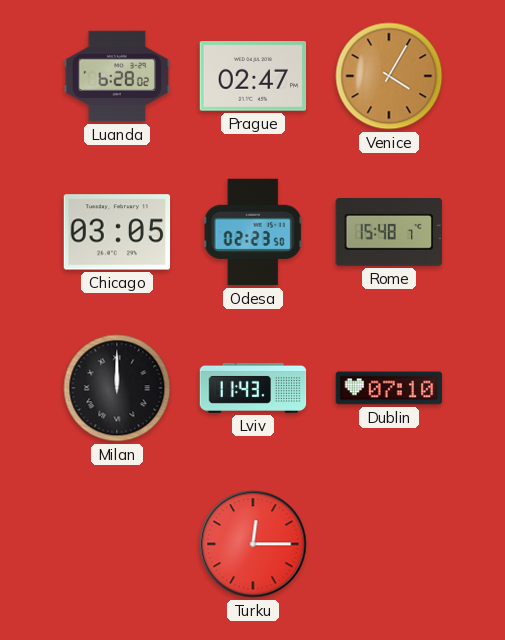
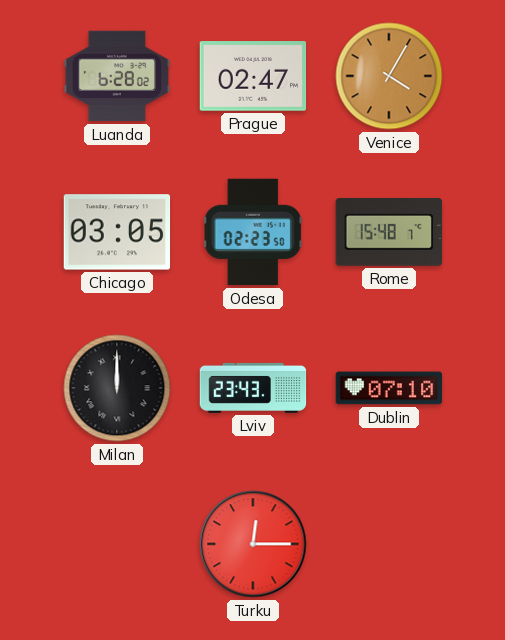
Lviv: 11:43 -> 23:43
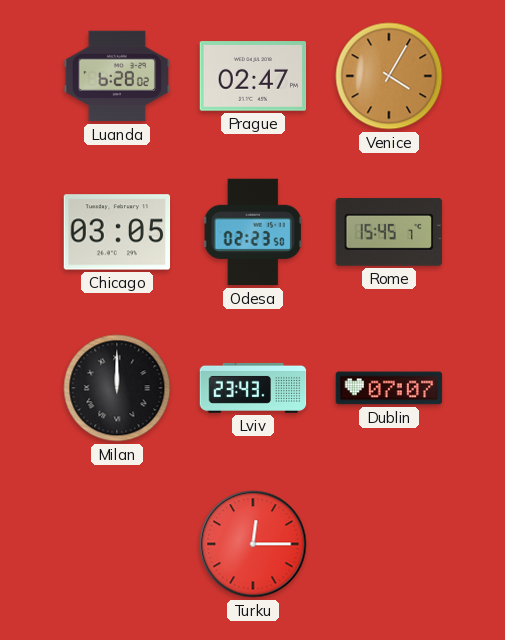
Rome: 15:48 -> 15:45
Dublin: 07:10 -> 07:07
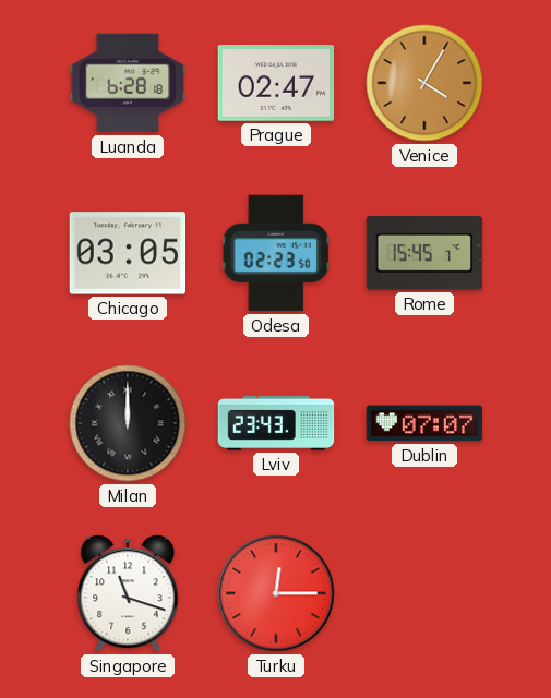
Luanda: 6:28:02 -> 6:28:18
Singapore: none -> 11:18
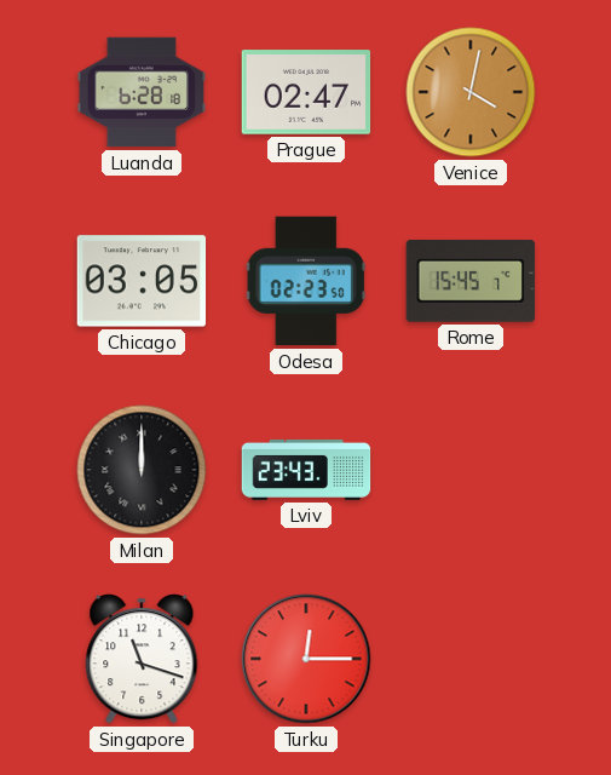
Venice: 4:05 -> 4:02
Dublin: 07:07 -> none
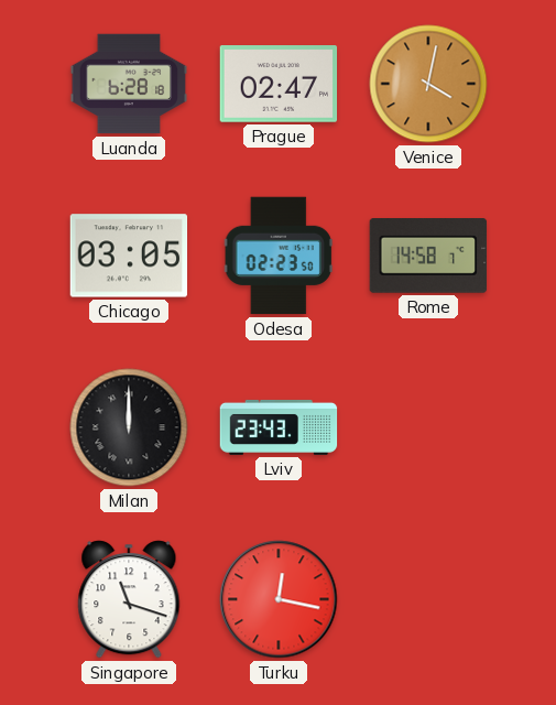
Rome: 15:45 -> 14:58
Turku: 12:15 -> 12:17
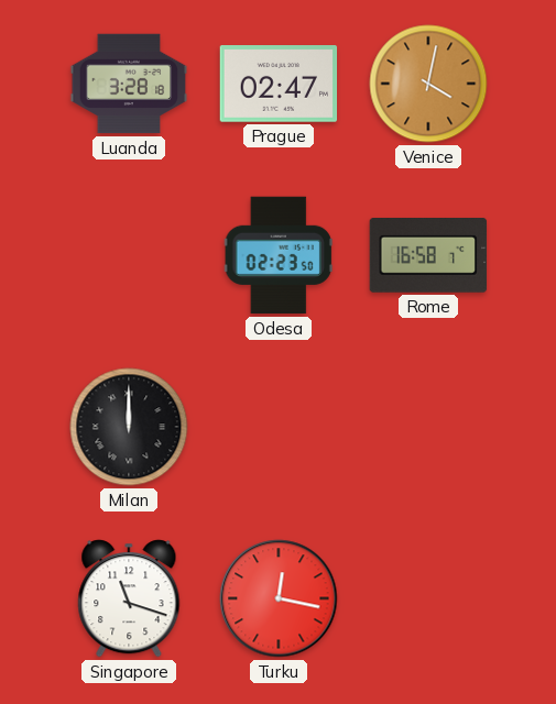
Luanda: 6:28 -> 3:28
Chicago: 03:05 -> none
Rome: 14:58 -> 16:58
Lviv: 23:43 -> none
